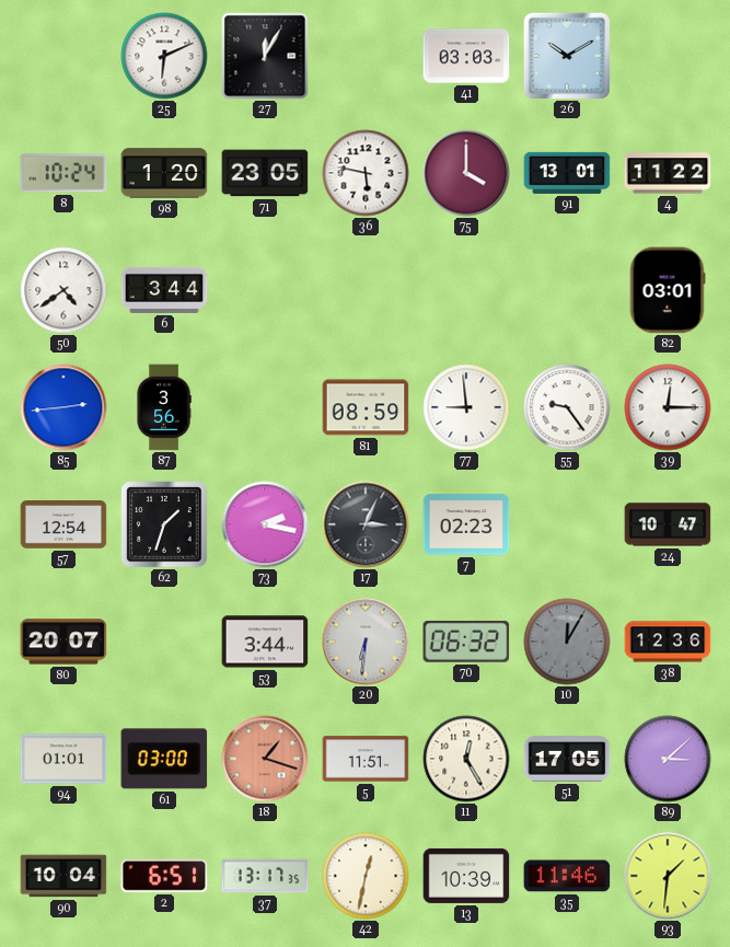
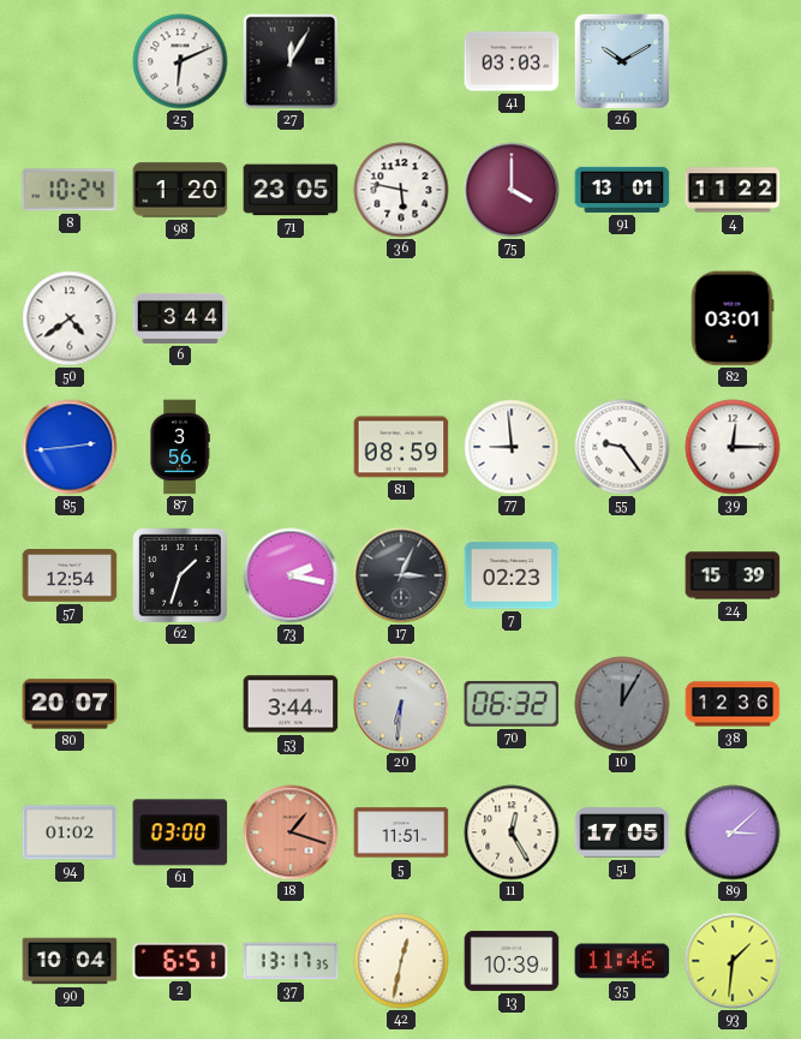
24: 10:47 -> 15:39
94: 01:01 -> 01:02
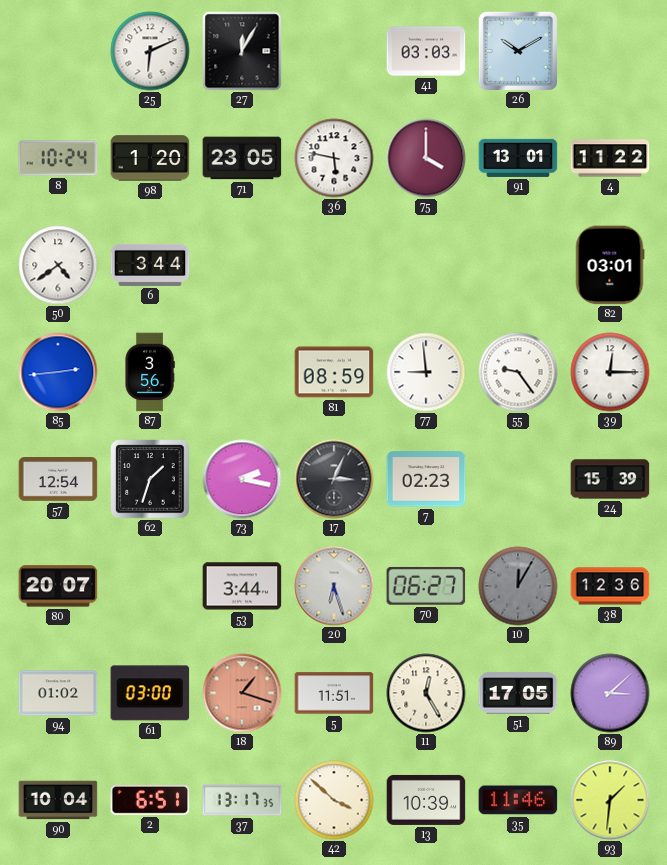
20: 6:31 -> 6:27
70: 06:32 -> 06:27
42: 12:32 -> 3:52
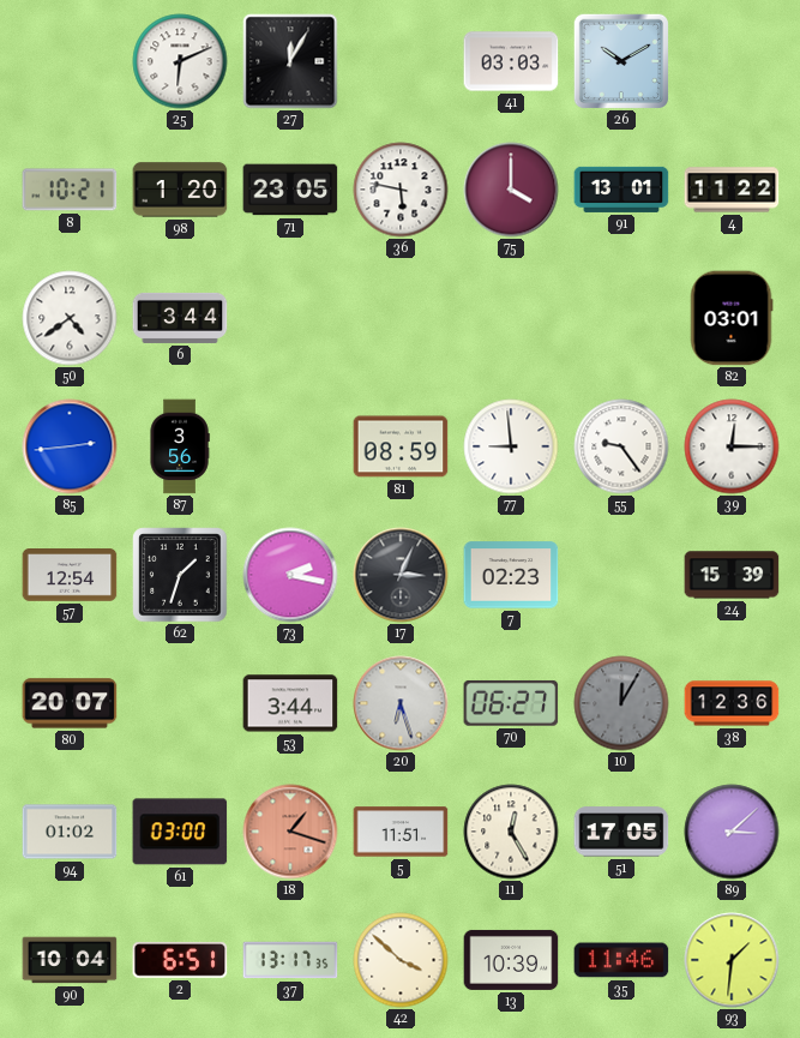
8: 10:24 -> 10:21
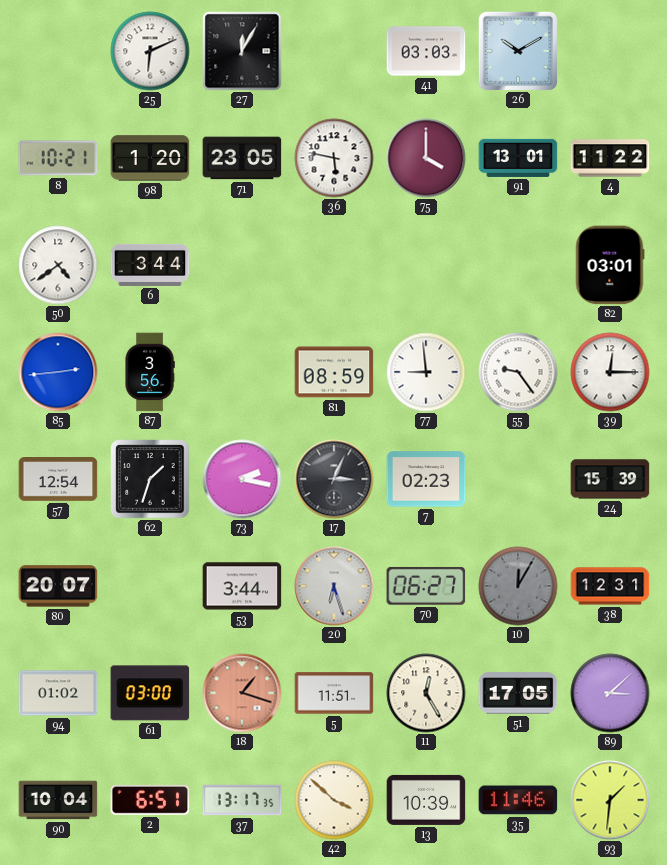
38: 12:36 -> 12:31
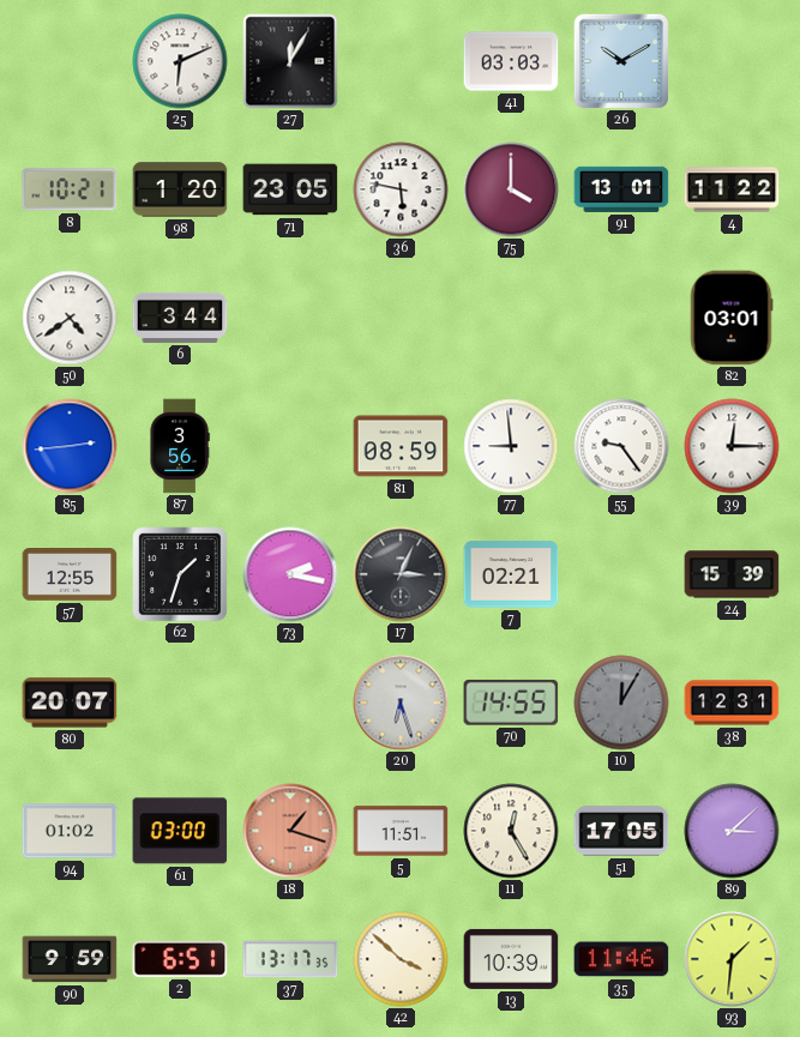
57: 12:54 -> 12:55
7: 02:23 -> 02:21
53: 3:44 -> none
70: 06:27 -> 14:55
90: 10:04 -> 9:59
